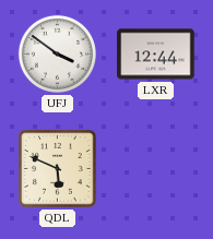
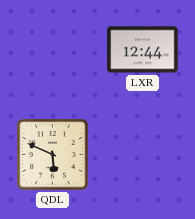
UFJ: 3:51 -> none
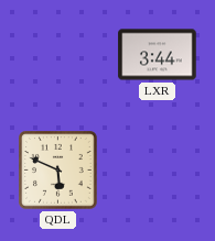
LXR: 12:44 -> 3:44
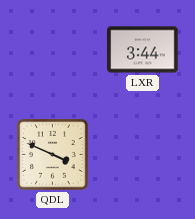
QDL: 5:49 -> 3:49
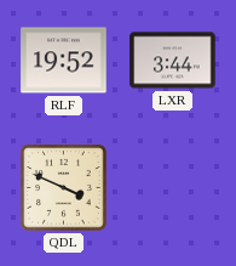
RLF: none -> 19:52
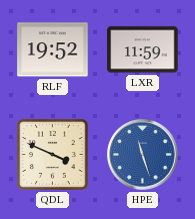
LXR: 3:44 -> 11:59
HPE: none -> 11:27
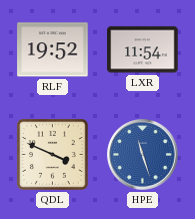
LXR: 11:59 -> 11:54
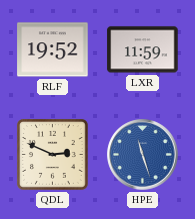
LXR: 11:54 -> 11:59
QDL: 3:49 -> 2:49
